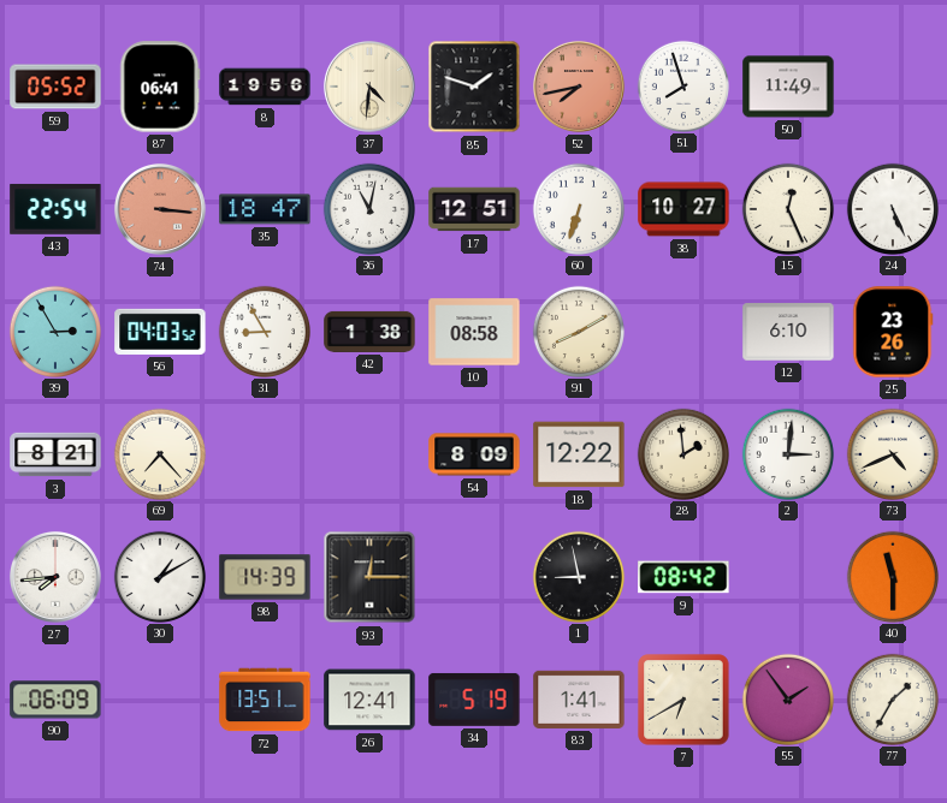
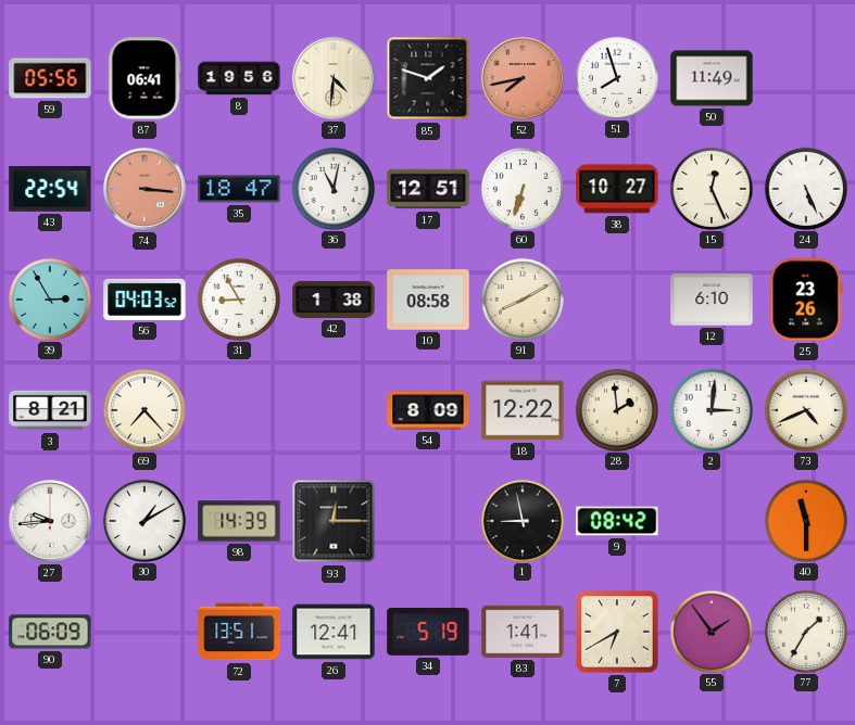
59: 05:52 -> 05:56
27: 7:44 -> 9:44
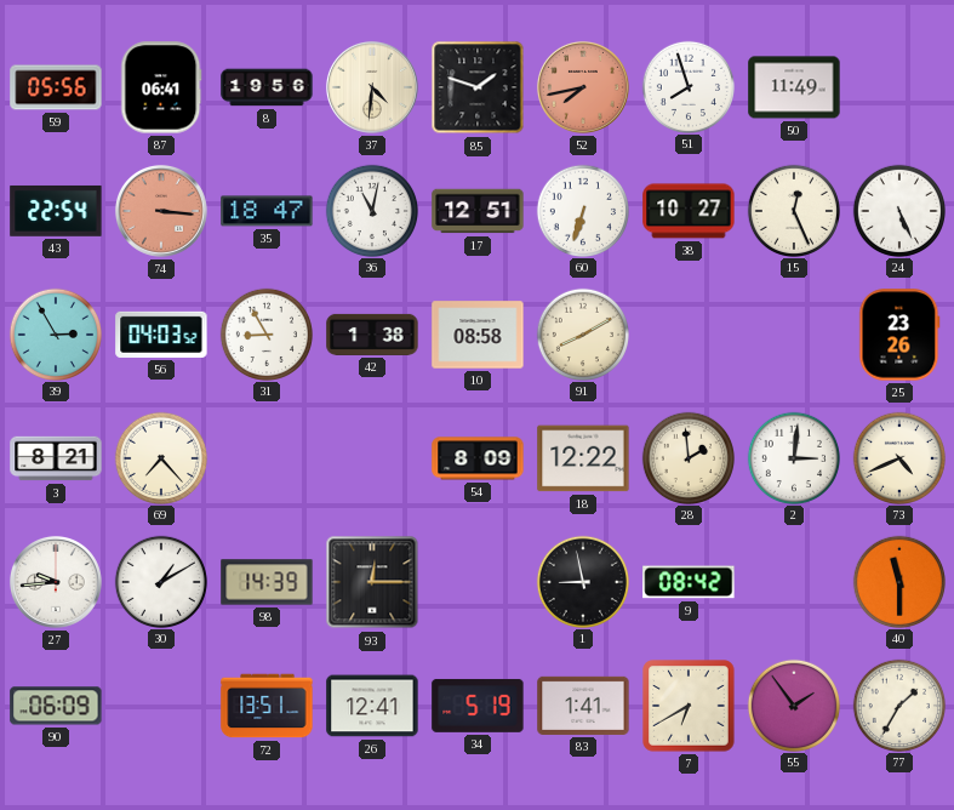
12: 6:10 -> none
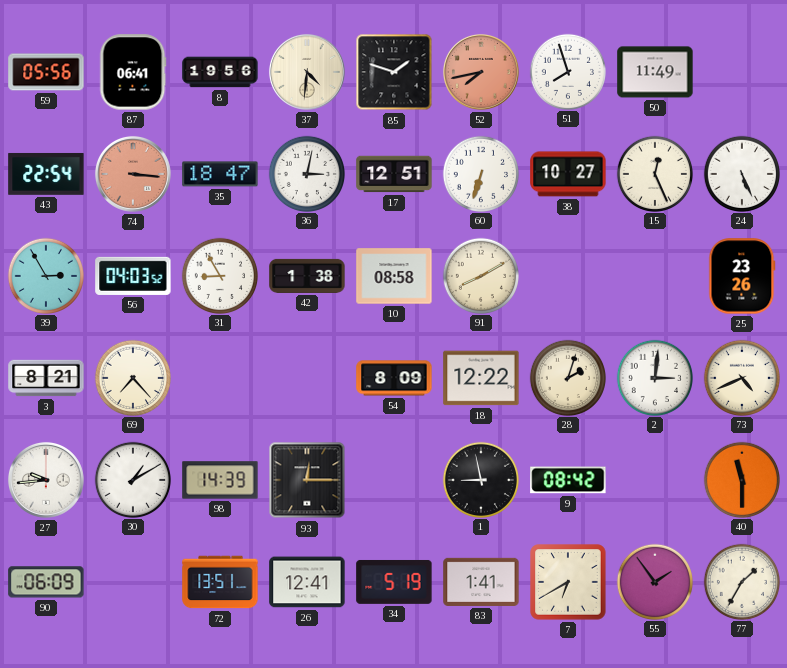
36: 11:02 -> 3:02
28: 1:59 -> 2:03
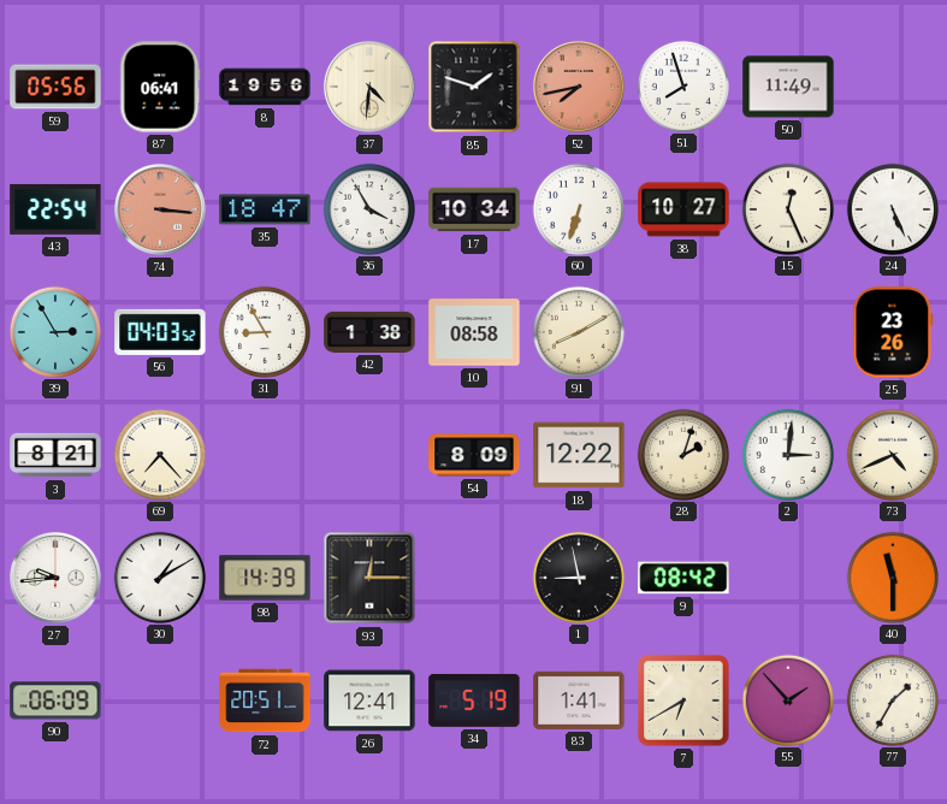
36: 3:02 -> 3:55
17: 12:51 -> 10:34
72: 13:51 -> 20:51
55: 1:54 -> 1:53
